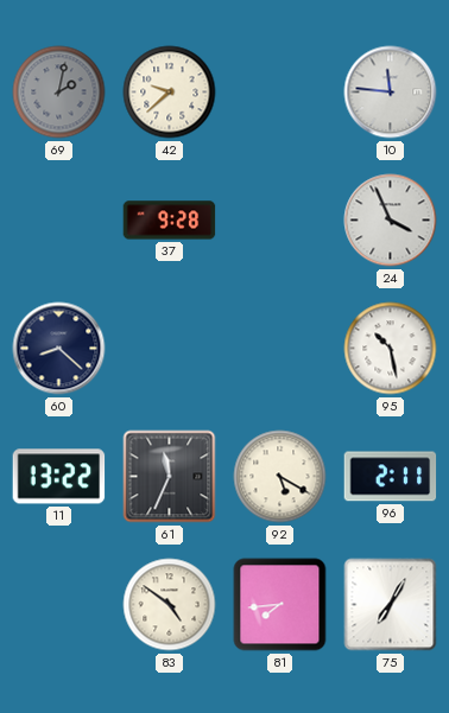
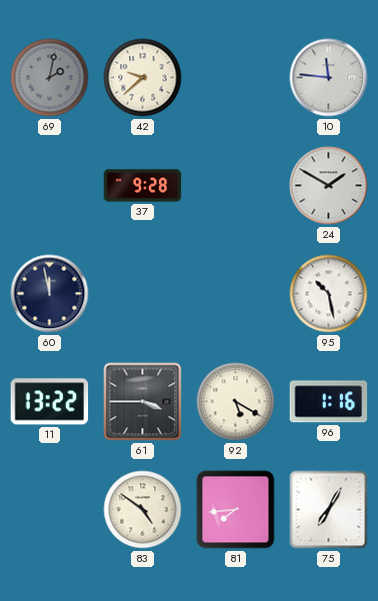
24: 3:56 -> 1:50
60: 8:22 -> 11:58
61: 11:34 -> 3:45
96: 2:11 -> 1:16
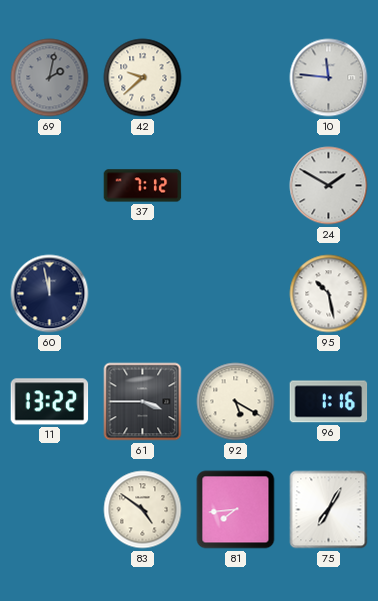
37: 9:28 -> 7:12
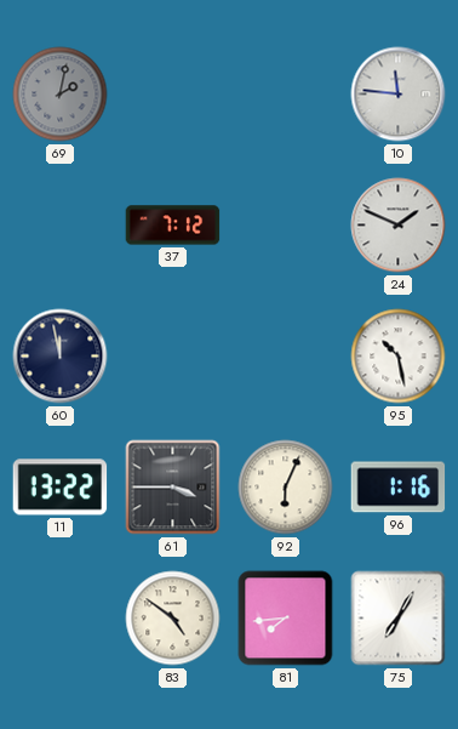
42: 9:38 -> none
24: 1:50 -> 1:49
92: 5:20 -> 6:04
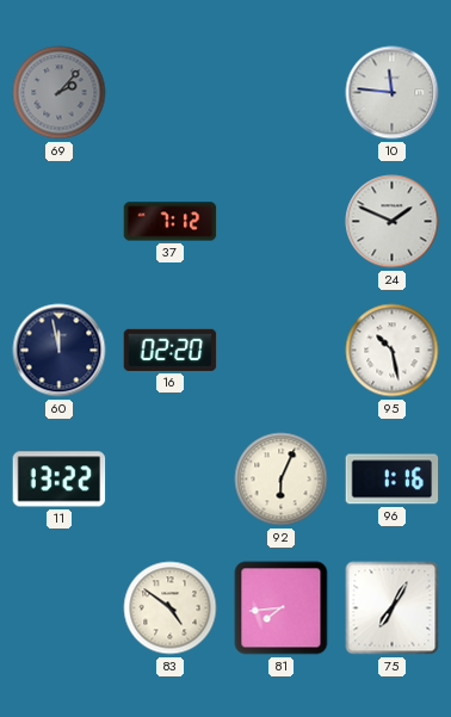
69: 2:02 -> 2:07
16: none -> 02:20
61: 3:45 -> none
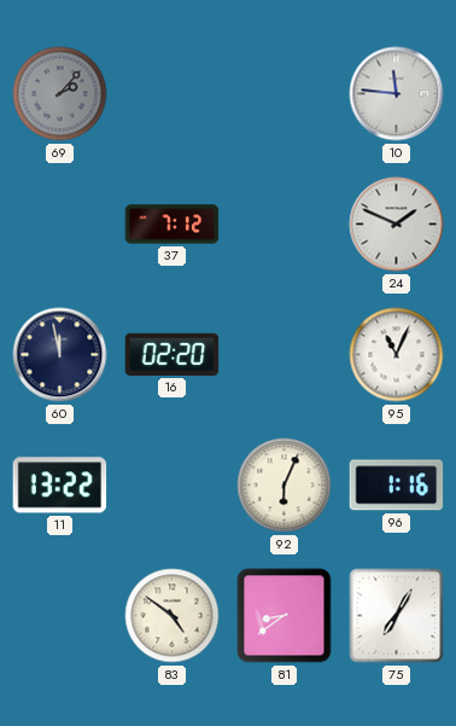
95: 10:28 -> 11:04
81: 7:44 -> 8:39
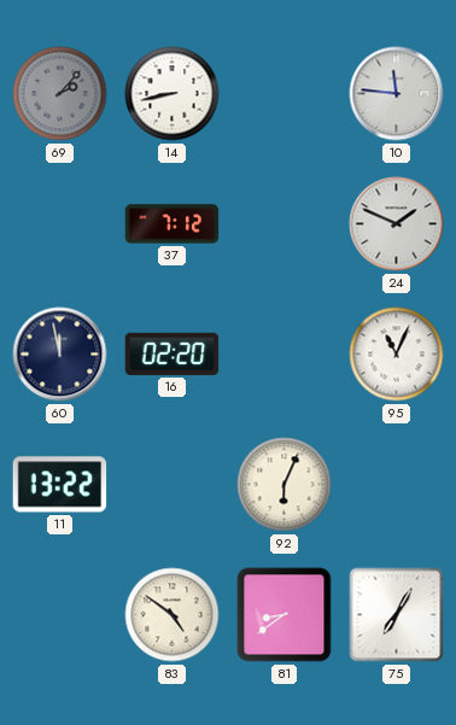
14: none -> 8:43
96: 1:16 -> none
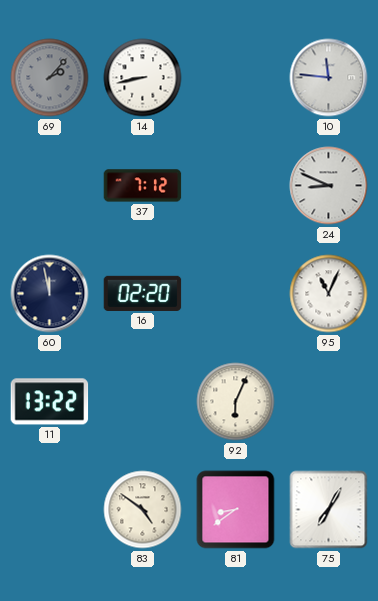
24: 1:49 -> 8:49
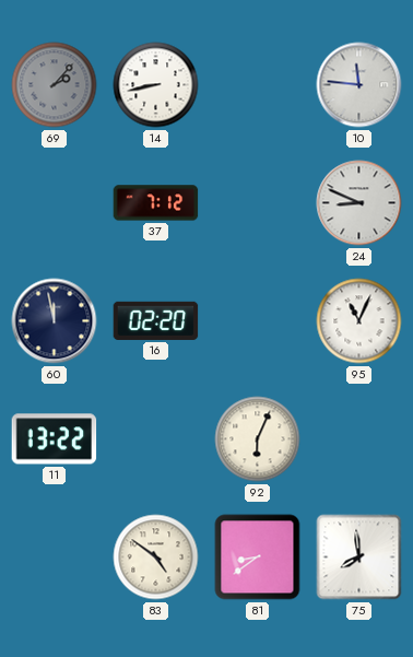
75: 7:05 -> 7:59
